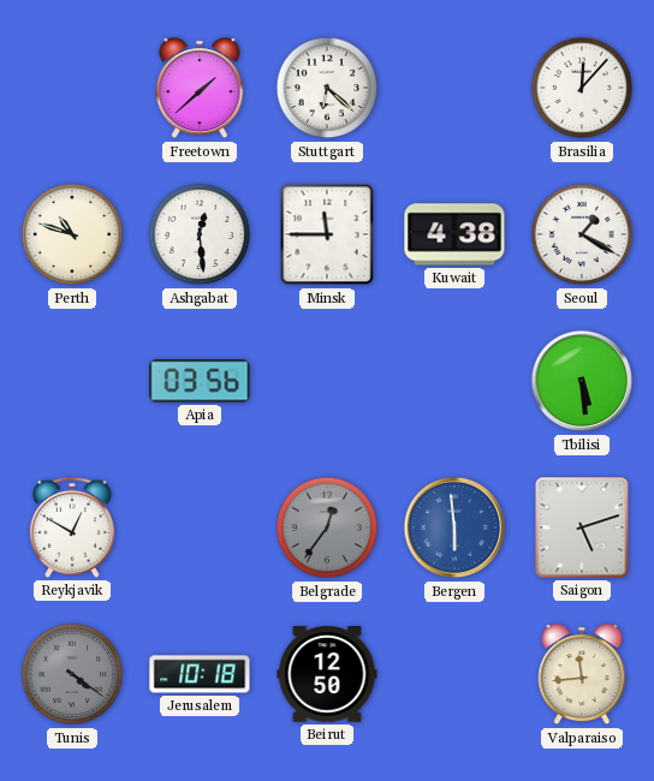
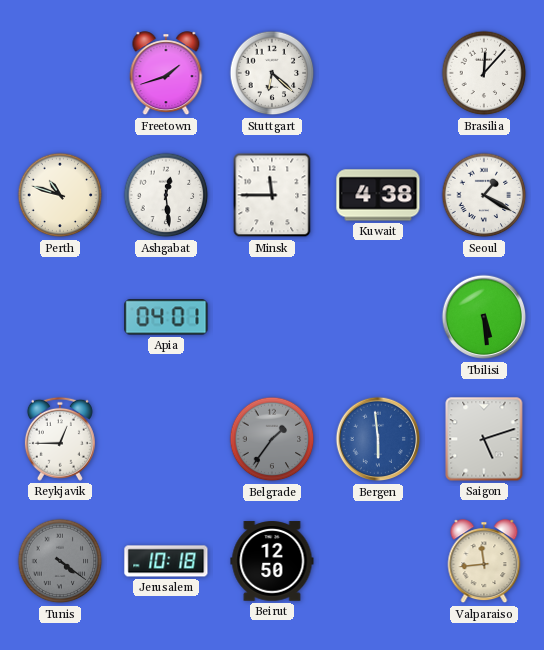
Freetown: 1:38 -> 1:42
Apia: 03:56 -> 04:01
Reykjavik: 12:50 -> 12:45
Belgrade: 12:36 -> 1:36
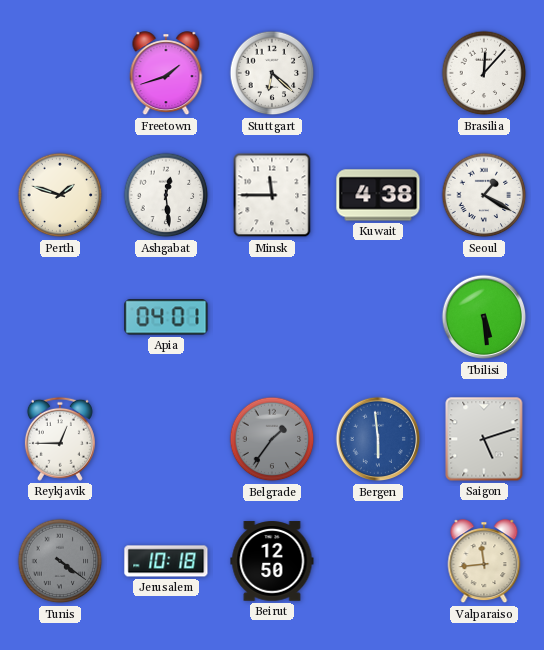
Perth: 10:48 -> 1:48
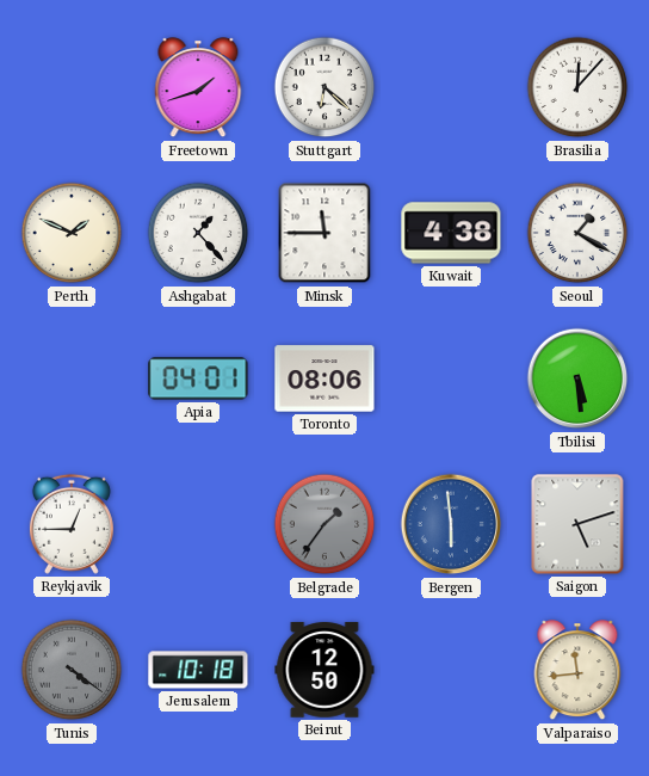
Perth: 1:48 -> 1:49
Ashgabat: 12:29 -> 1:23
Toronto: none -> 08:06
